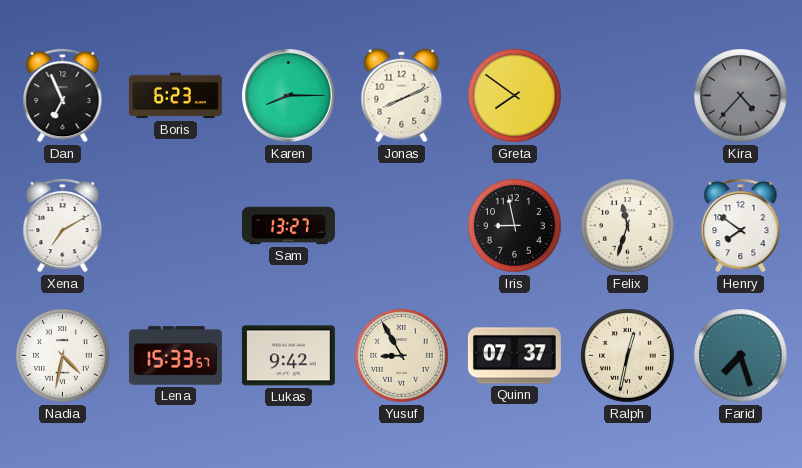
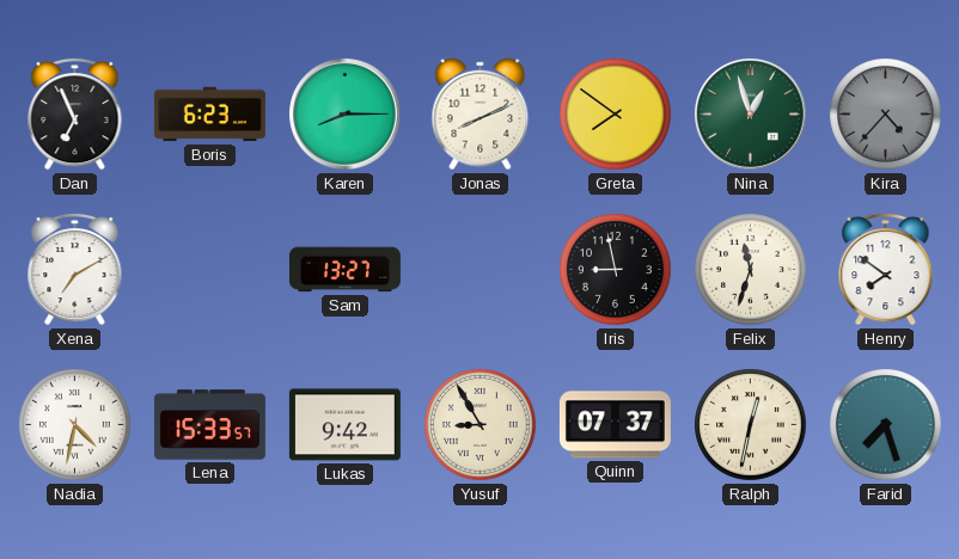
Nina: none -> 12:57
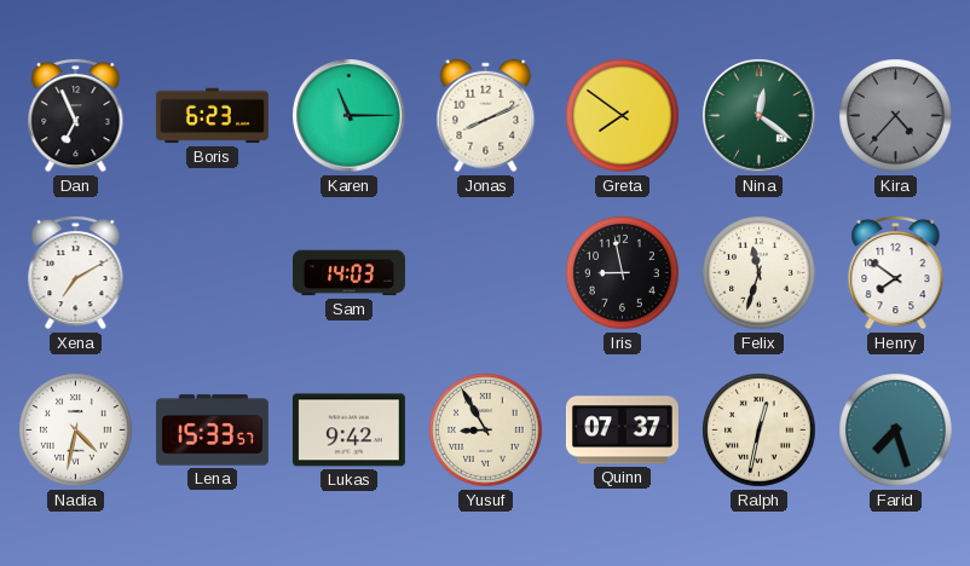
Karen: 8:15 -> 11:15
Nina: 12:57 -> 12:21
Sam: 13:27 -> 14:03
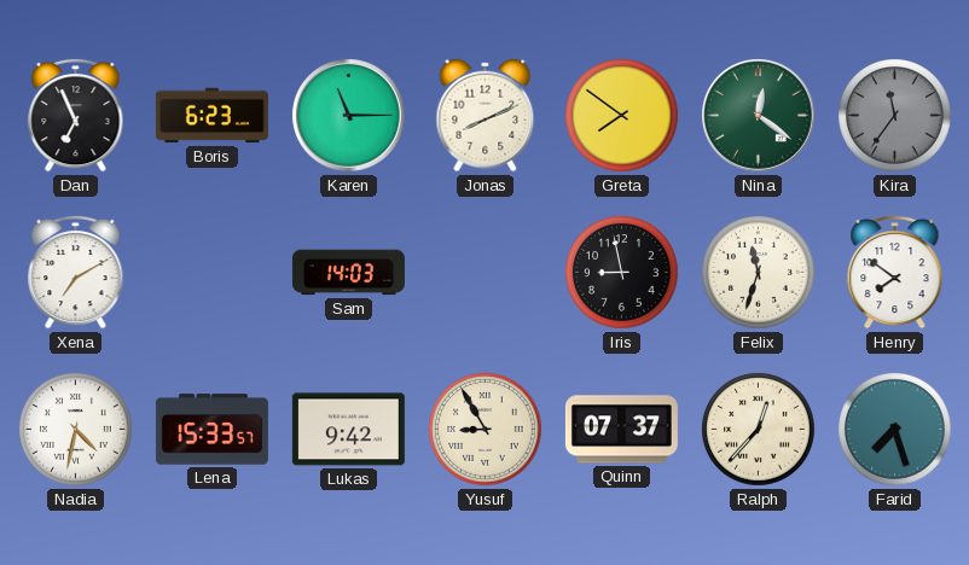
Kira: 4:37 -> 11:36
Ralph: 12:32 -> 12:37
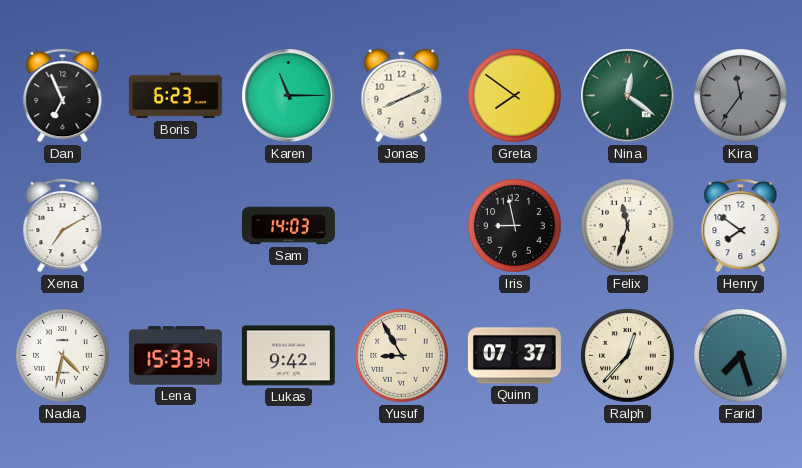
Lena: 15:33:57 -> 15:33:34
